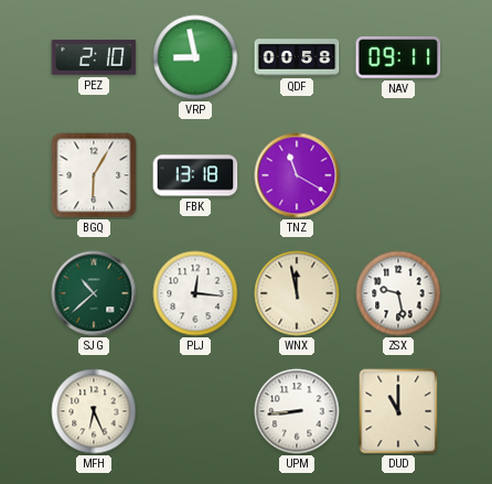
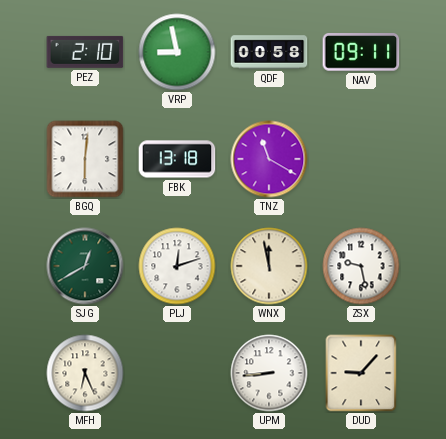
BGQ: 6:05 -> 6:01
SJG: 10:38 -> 12:40
PLJ: 12:16 -> 12:12
DUD: 11:00 -> 9:07
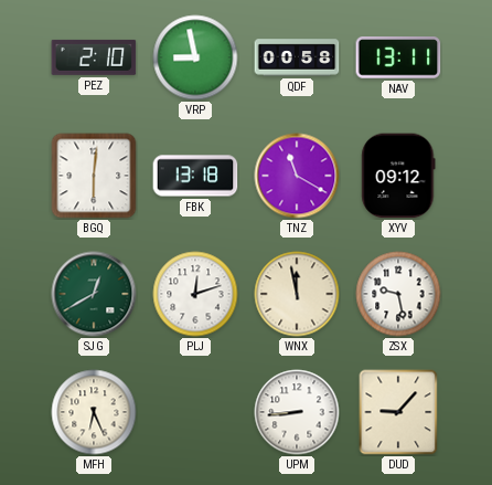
NAV: 09:11 -> 13:11
XYV: none -> 09:12
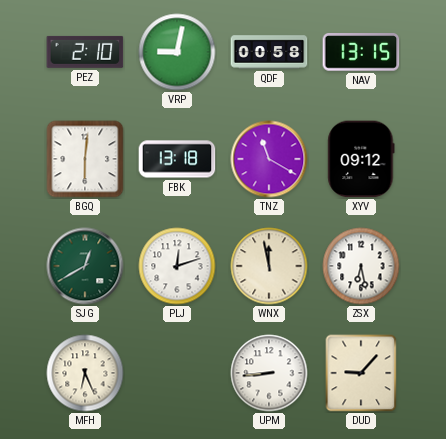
VRP: 8:58 -> 9:02
NAV: 13:11 -> 13:15
ZSX: 9:28 -> 6:28
